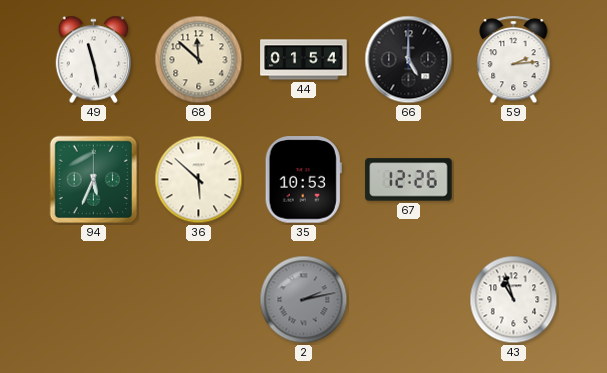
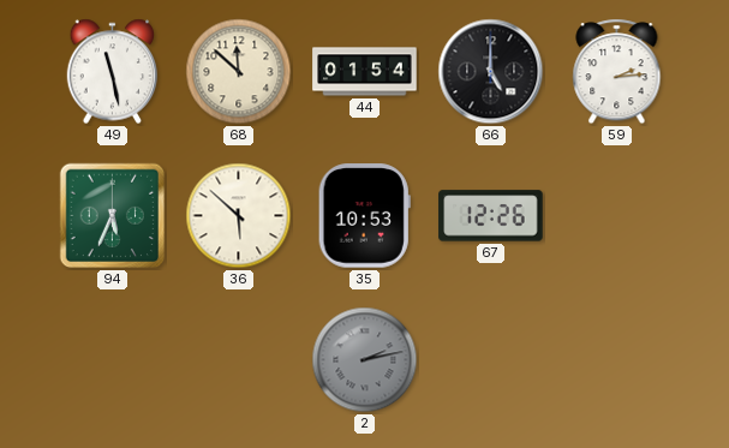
43: 10:57 -> none
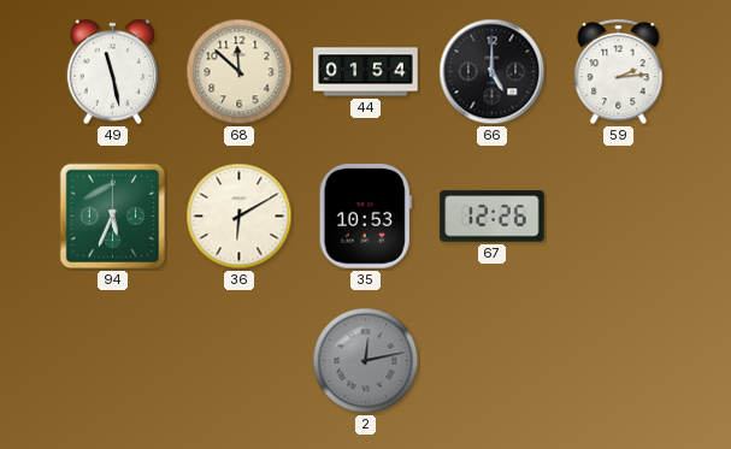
36: 5:52 -> 6:10
2: 2:13 -> 12:13
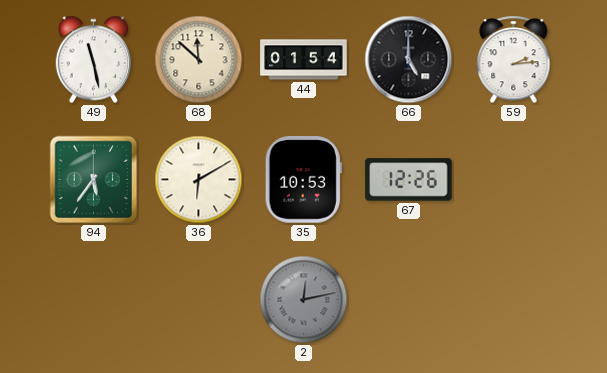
94: 5:34 -> 5:36
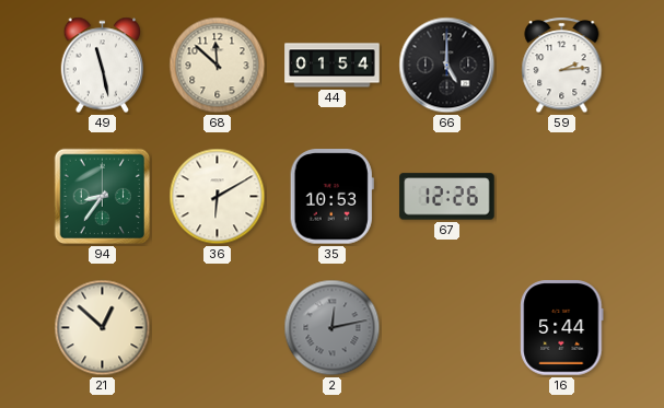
94: 5:36 -> 8:36
21: none -> 12:52
16: none -> 5:44
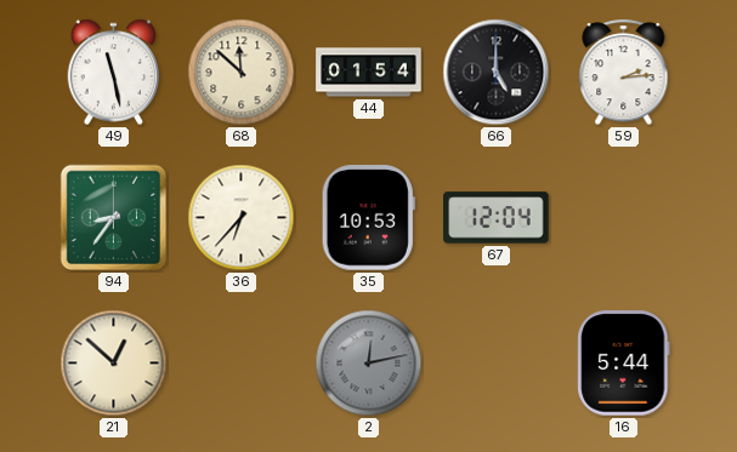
36: 6:10 -> 6:37
67: 12:26 -> 12:04
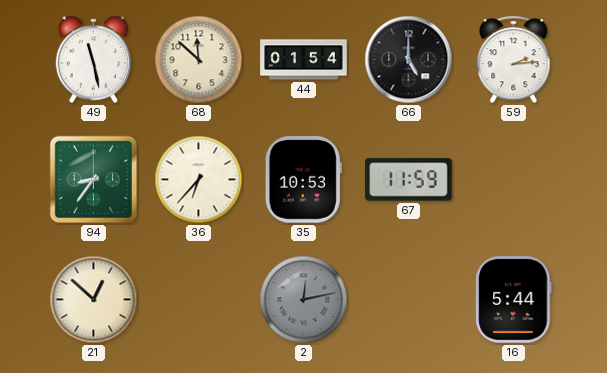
67: 12:04 -> 11:59
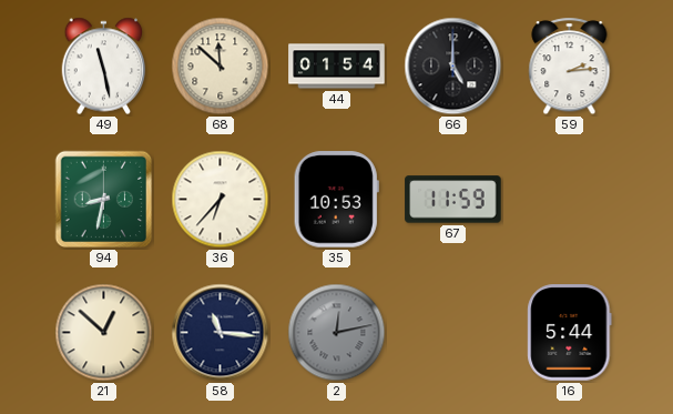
94: 8:36 -> 8:32
58: none -> 11:16
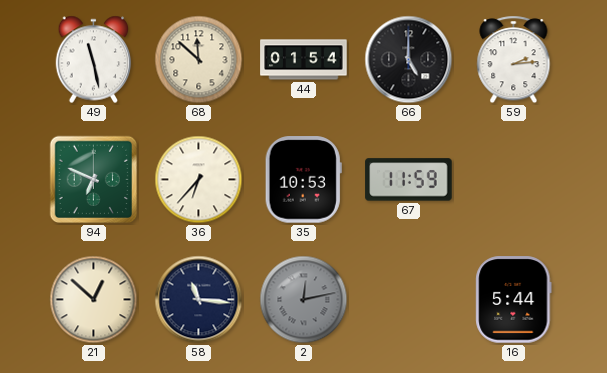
94: 8:32 -> 6:49
